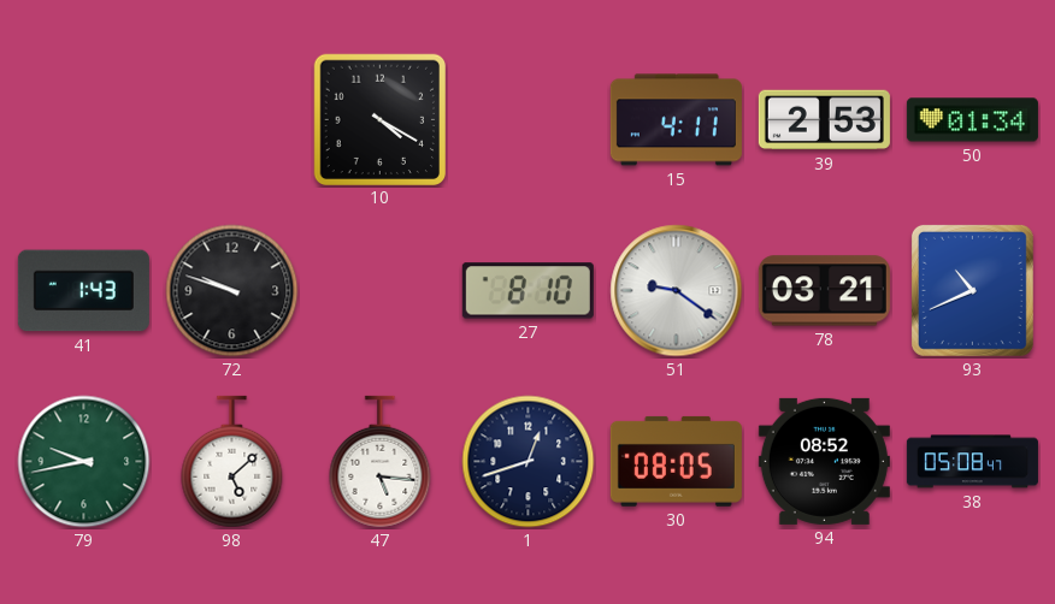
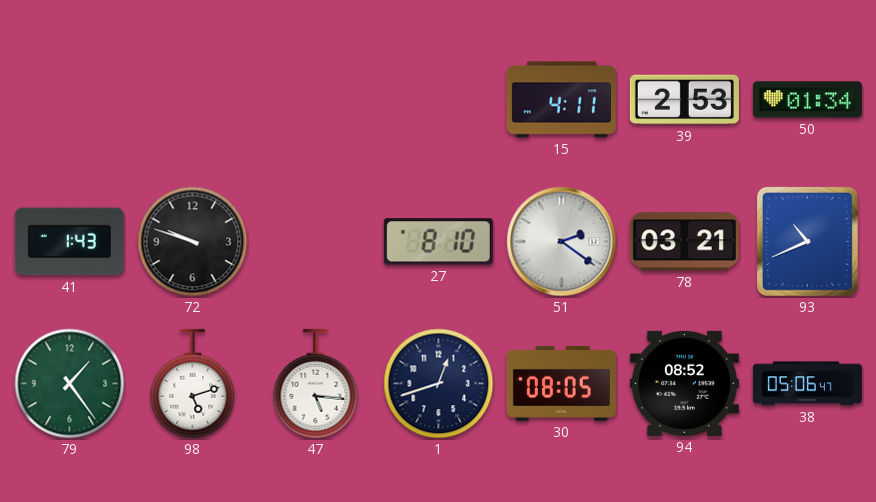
10: 4:20 -> none
51: 9:21 -> 2:21
79: 9:43 -> 1:24
98: 5:08 -> 5:12
38: 05:08 -> 05:06
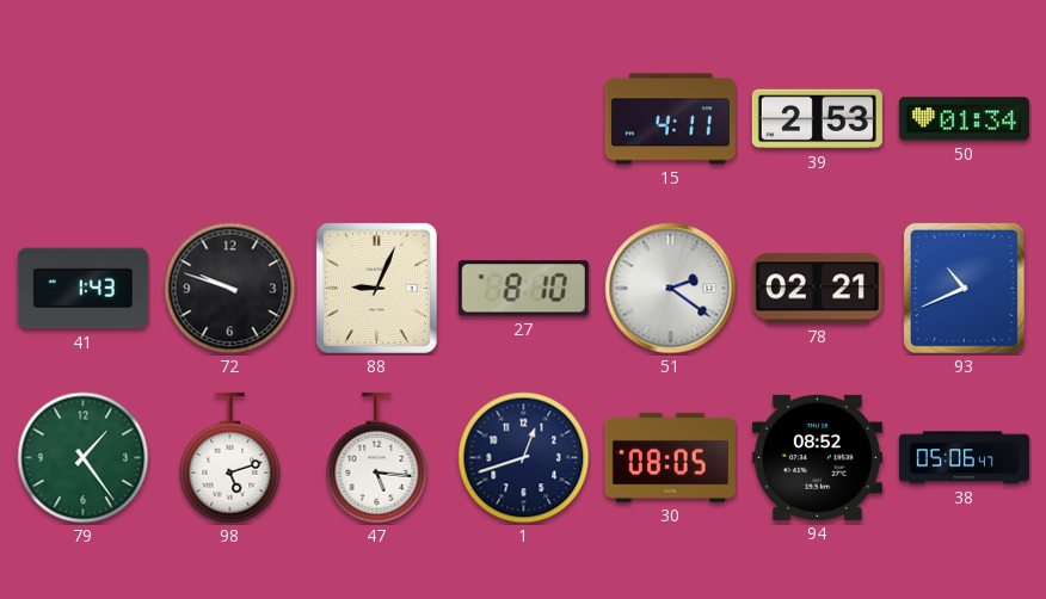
88: none -> 9:04
78: 03:21 -> 02:21
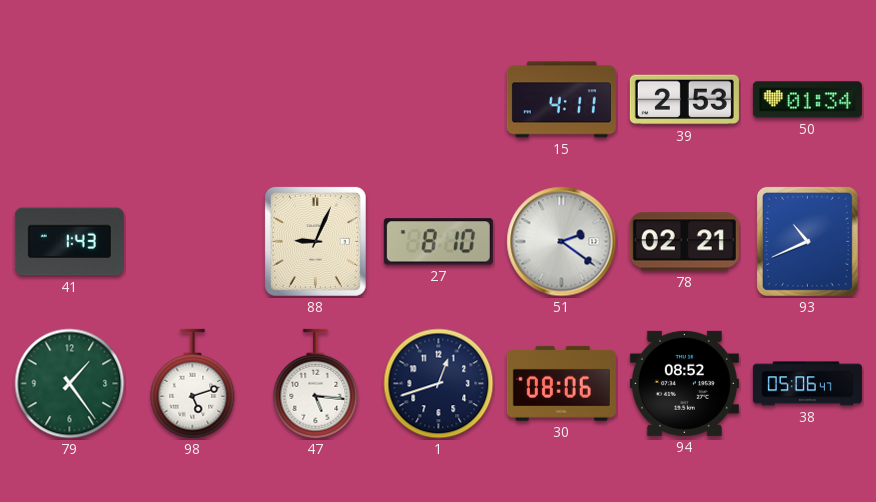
72: 9:48 -> none
30: 08:05 -> 08:06
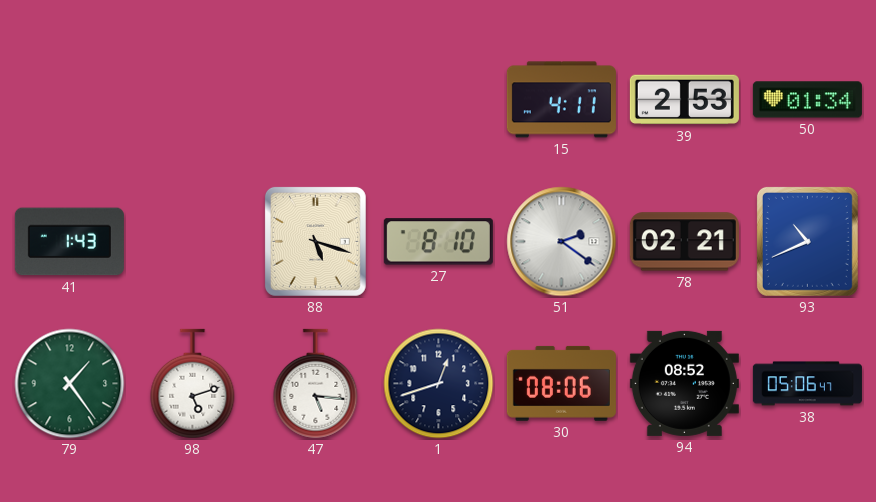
88: 9:04 -> 5:18
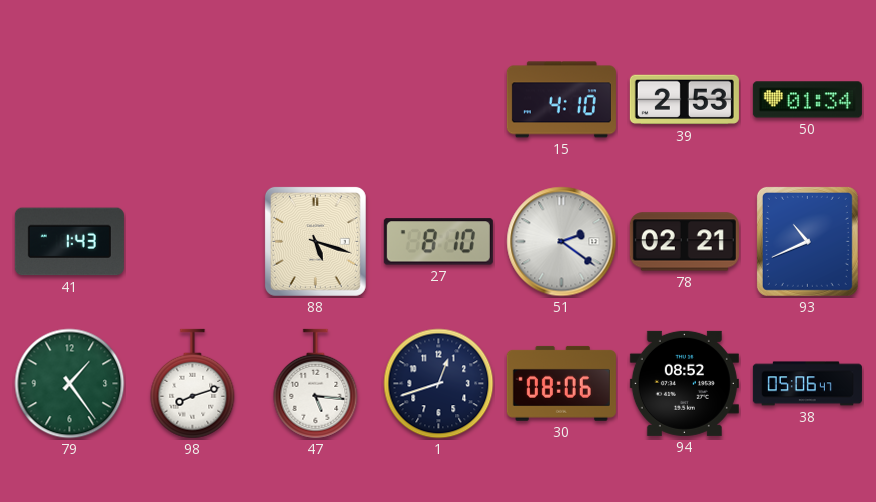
15: 4:11 -> 4:10
98: 5:12 -> 8:12
